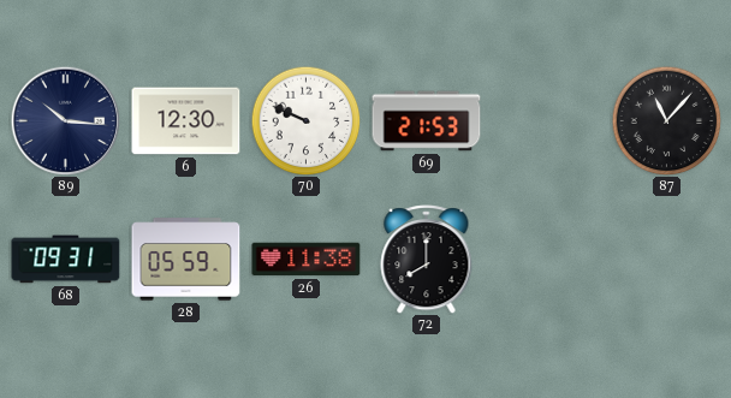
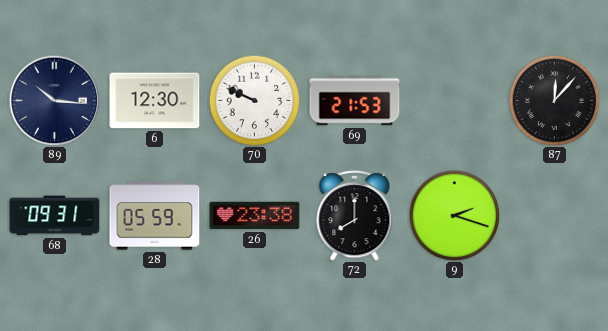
87: 11:07 -> 12:07
26: 11:38 -> 23:38
9: none -> 2:18
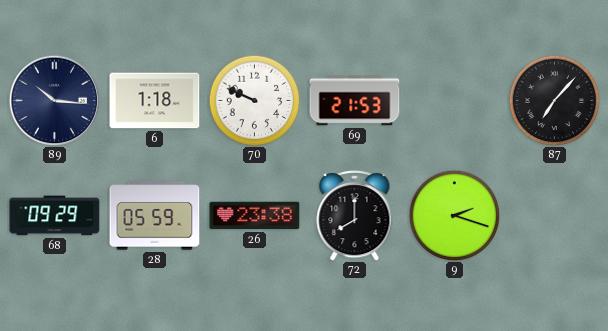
6: 12:30 -> 1:18
87: 12:07 -> 7:07
68: 09:31 -> 09:29
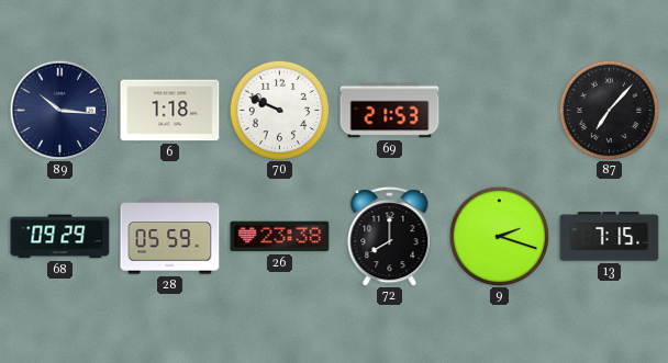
13: none -> 7:15
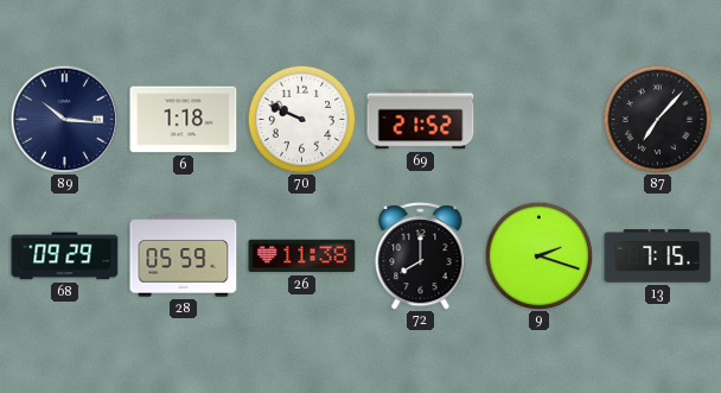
69: 21:53 -> 21:52
26: 23:38 -> 11:38
